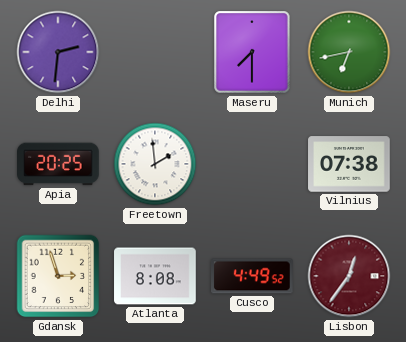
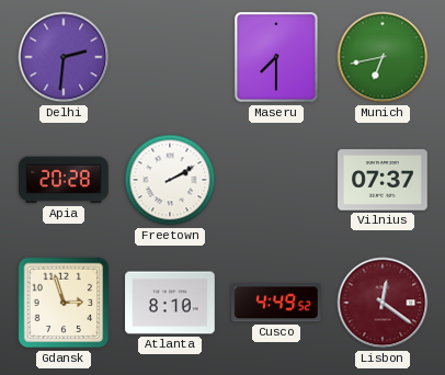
Apia: 20:25 -> 20:28
Freetown: 1:59 -> 2:10
Vilnius: 07:38 -> 07:37
Atlanta: 8:08 -> 8:10
Lisbon: 12:36 -> 12:21
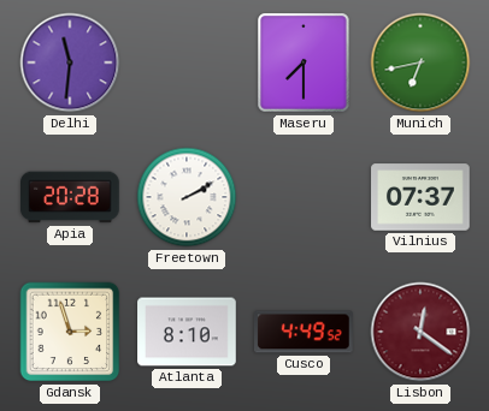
Delhi: 2:31 -> 11:31
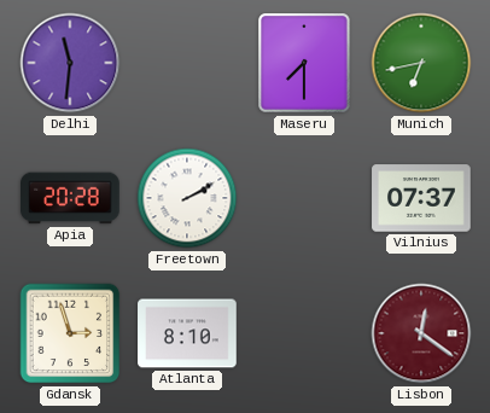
Cusco: 4:49 -> none
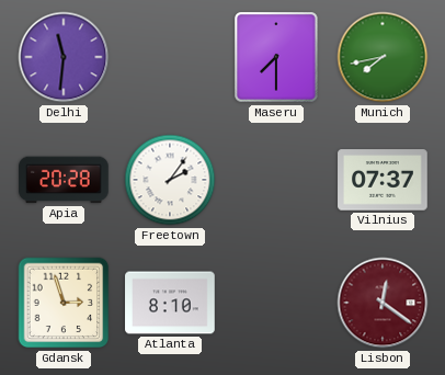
Munich: 6:43 -> 7:43
Freetown: 2:10 -> 2:06
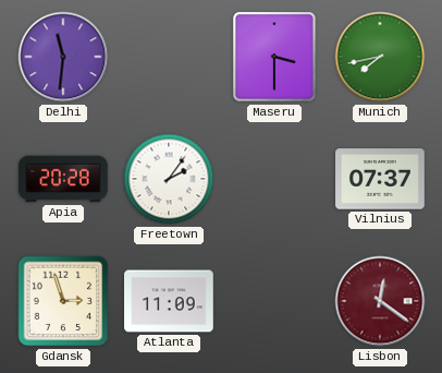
Maseru: 7:30 -> 3:30
Atlanta: 8:10 -> 11:09
